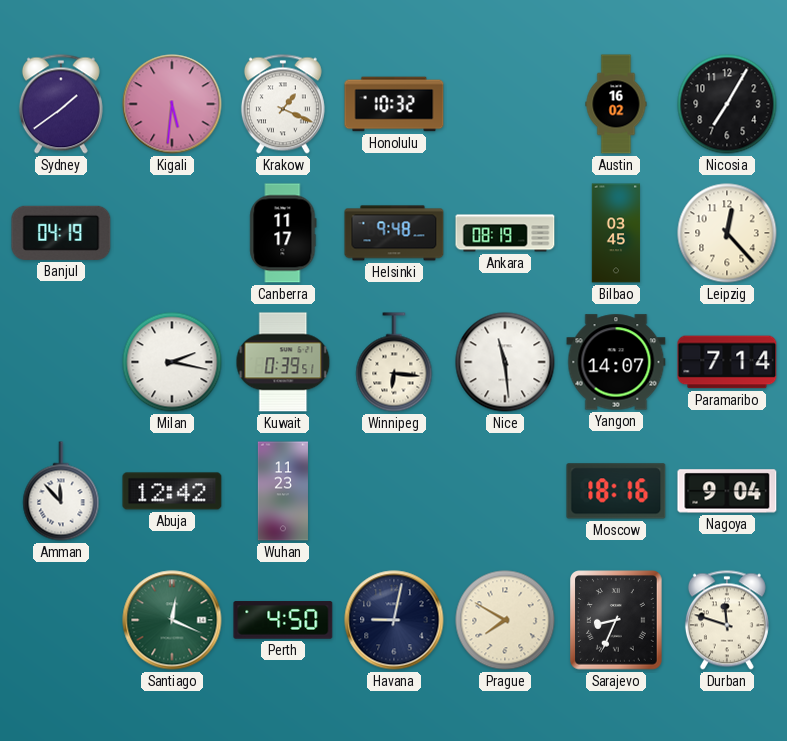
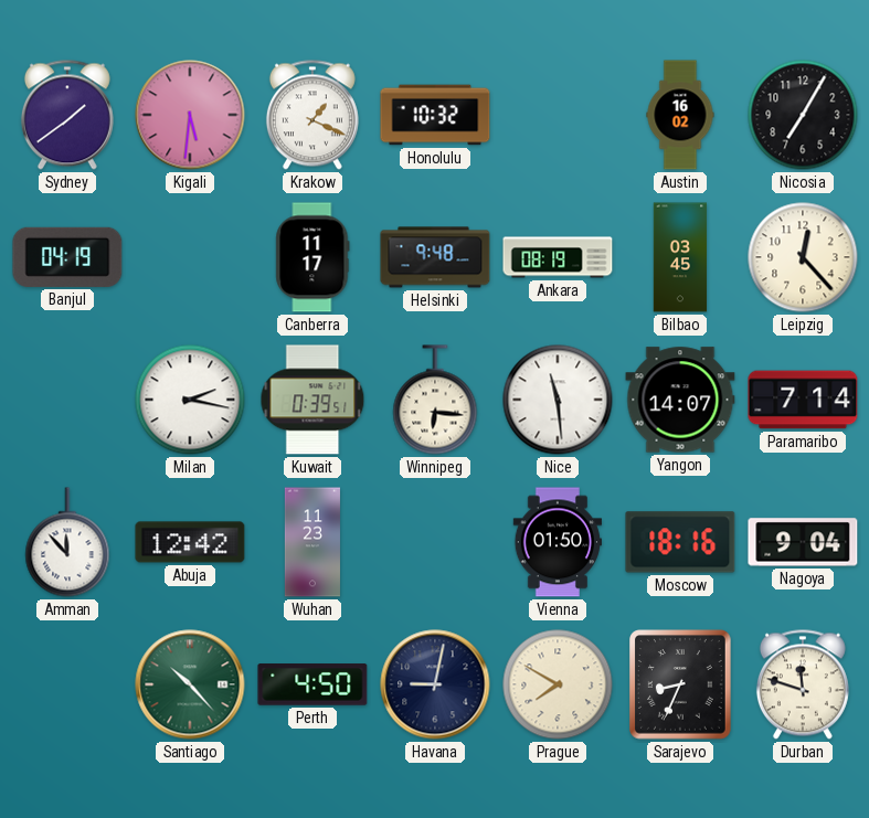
Vienna: none -> 01:50
Santiago: 12:19 -> 10:23
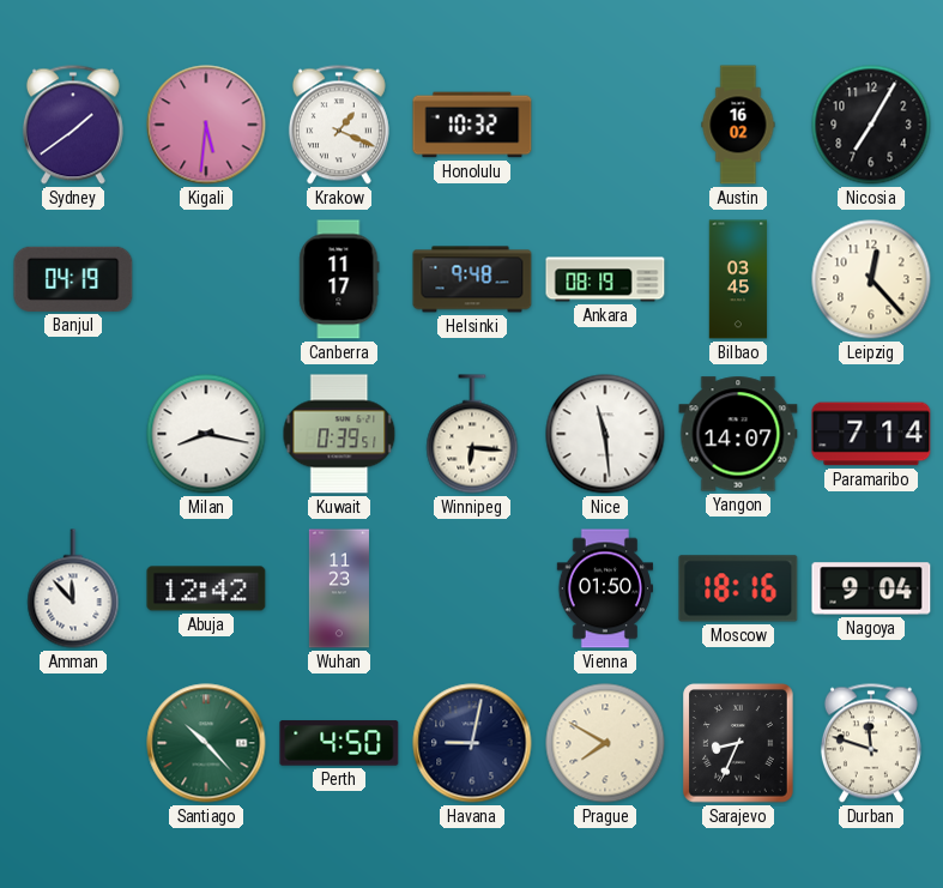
Milan: 2:17 -> 8:17
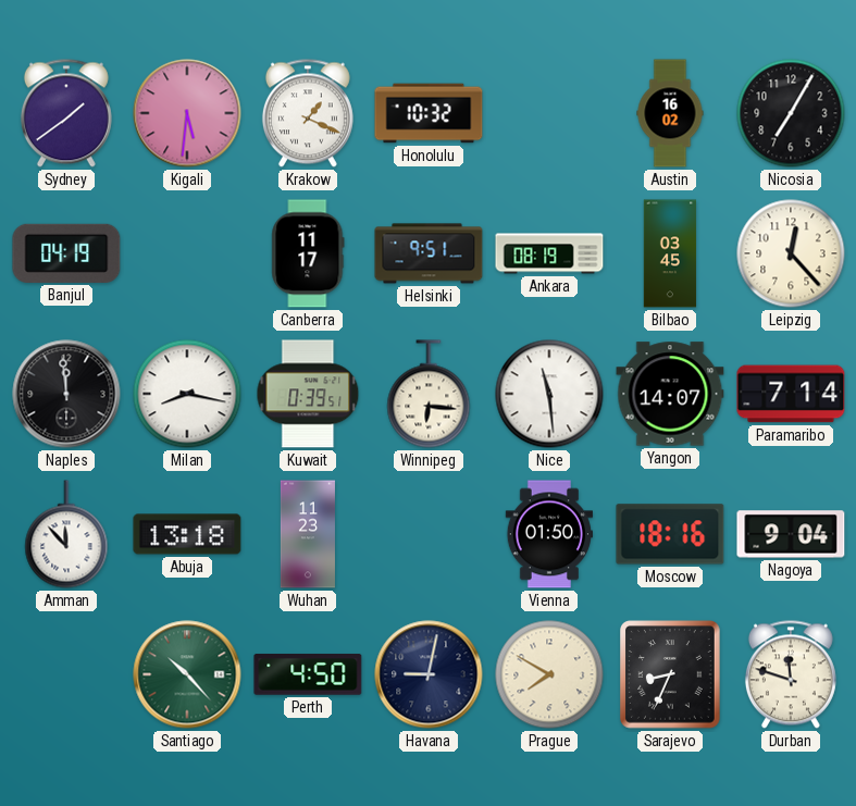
Helsinki: 9:48 -> 9:51
Naples: none -> 11:59
Abuja: 12:42 -> 13:18
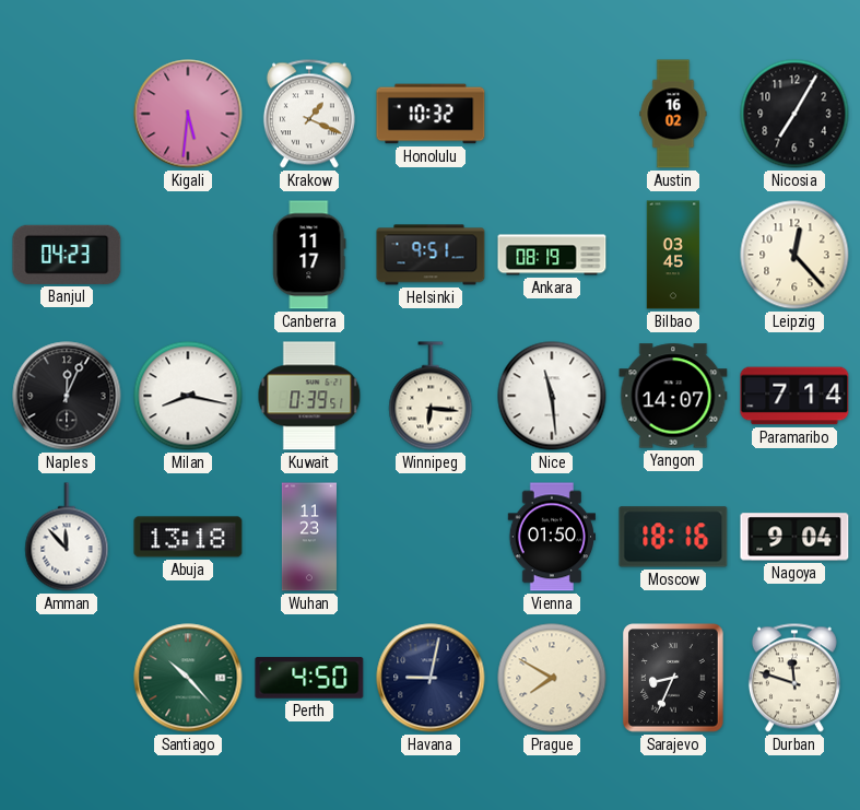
Sydney: 1:39 -> none
Banjul: 04:19 -> 04:23
Naples: 11:59 -> 12:04
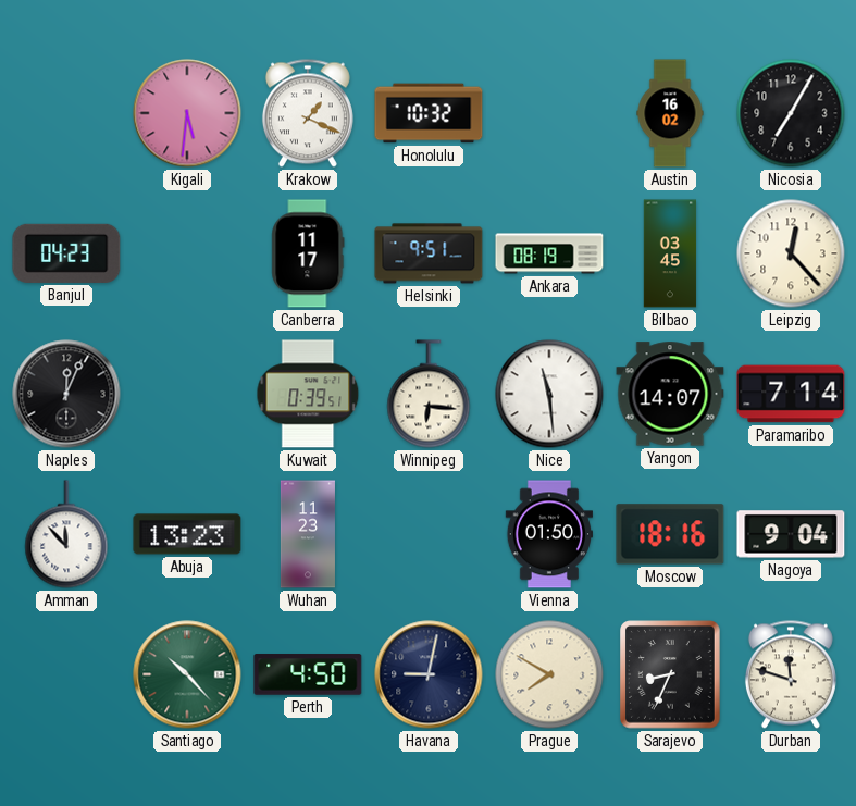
Milan: 8:17 -> none
Abuja: 13:18 -> 13:23
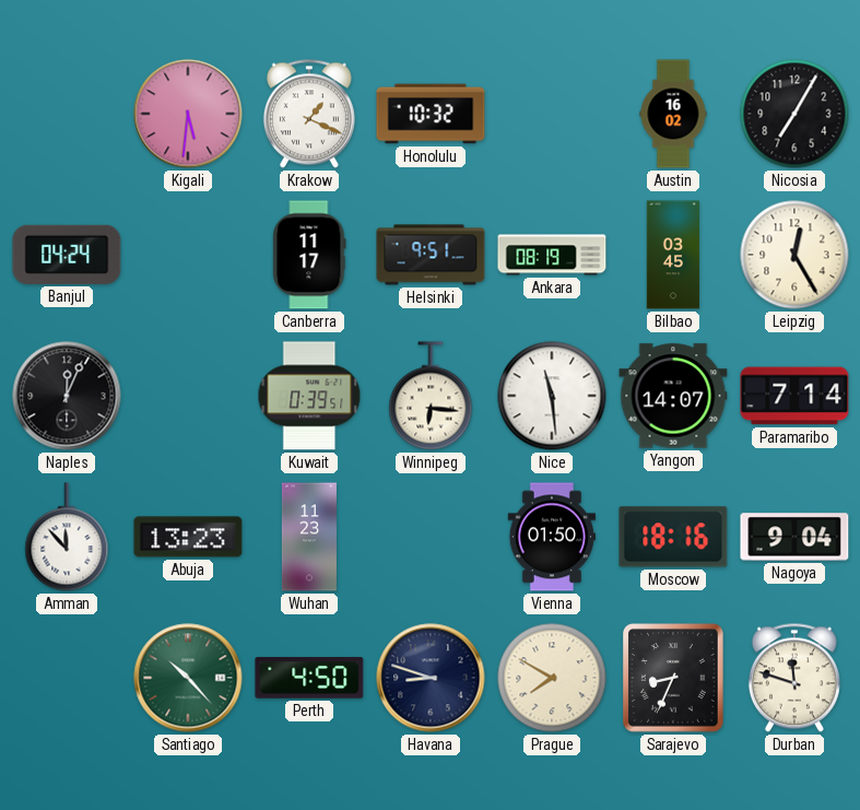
Banjul: 04:23 -> 04:24
Leipzig: 12:23 -> 12:25
Havana: 9:02 -> 8:48
